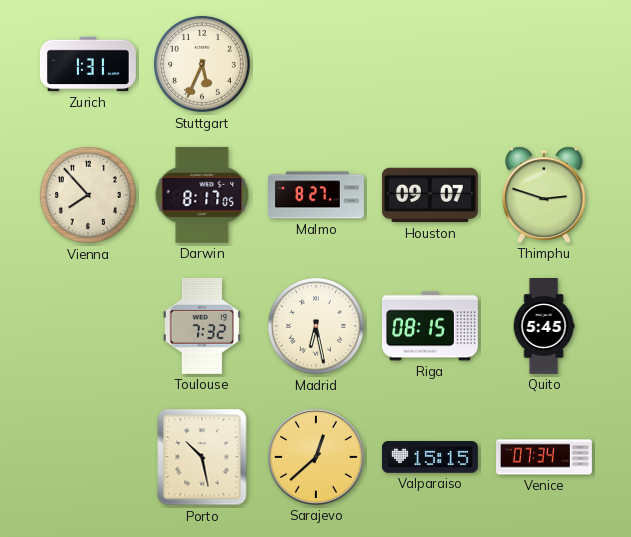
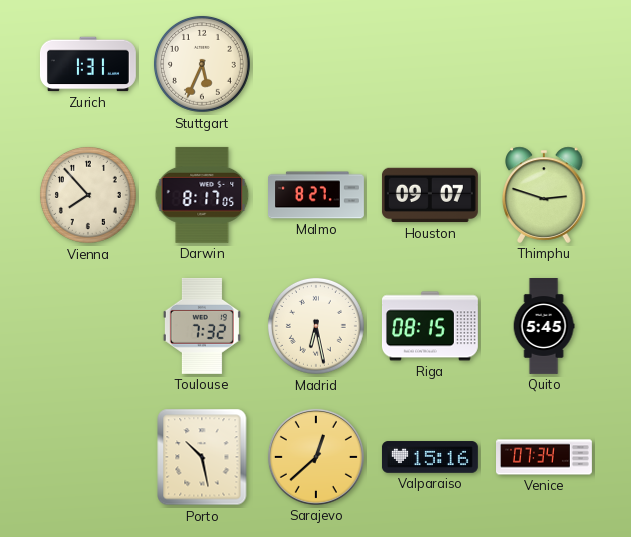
Valparaiso: 15:15 -> 15:16
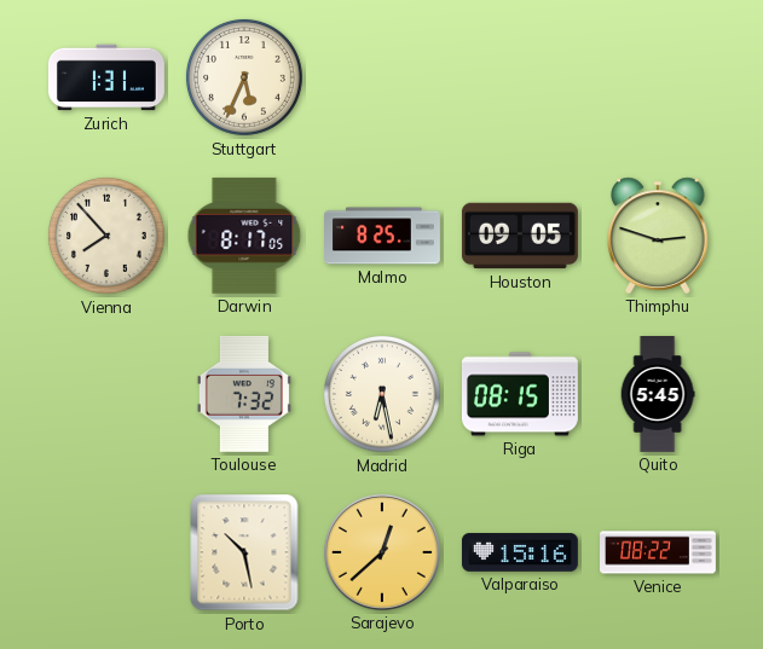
Malmo: 8:27 -> 8:25
Houston: 09:07 -> 09:05
Venice: 07:34 -> 08:22
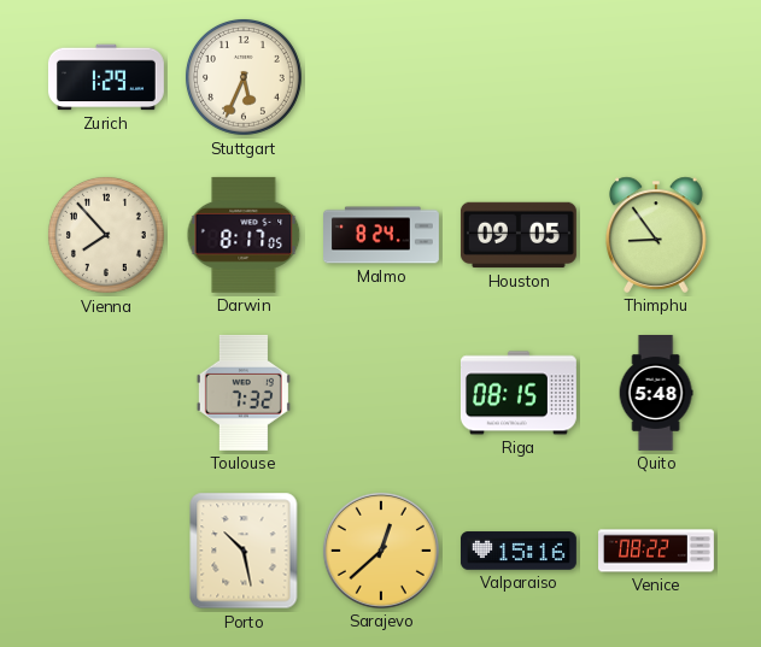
Zurich: 1:31 -> 1:29
Malmo: 8:25 -> 8:24
Thimphu: 2:48 -> 8:54
Madrid: 6:28 -> none
Quito: 5:45 -> 5:48
